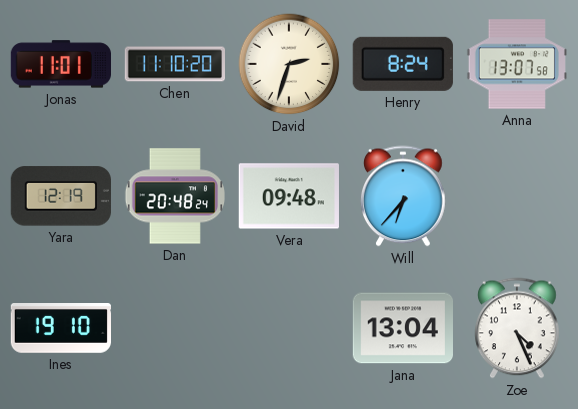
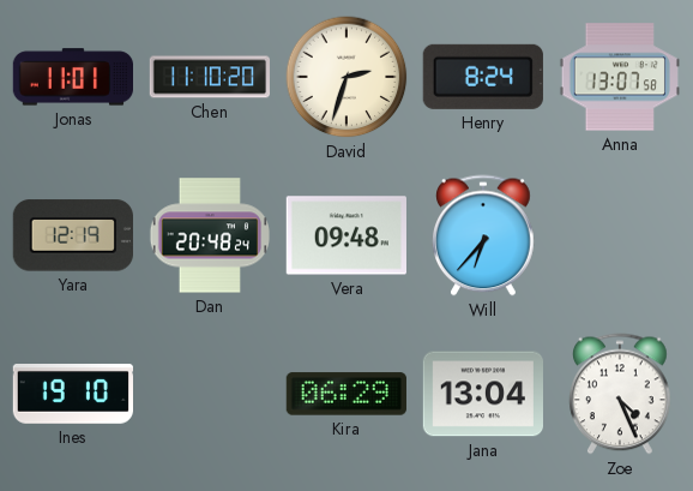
Kira: none -> 06:29
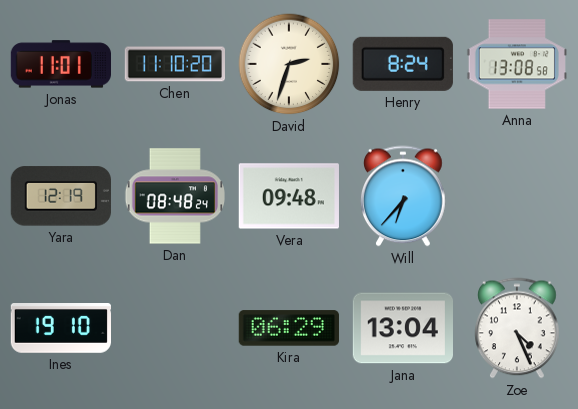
Anna: 13:07 -> 13:08
Dan: 20:48 -> 08:48
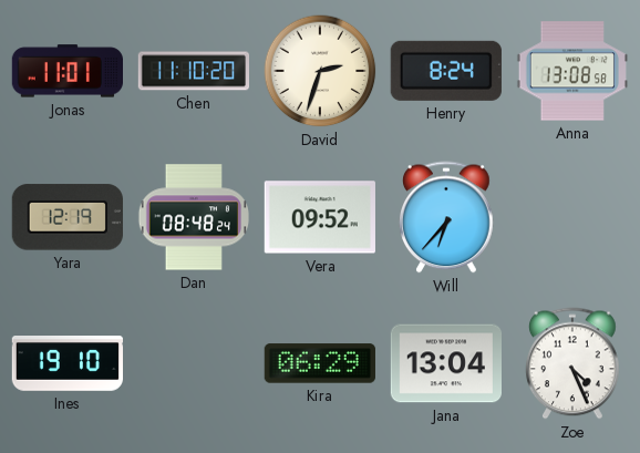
Vera: 09:48 -> 09:52
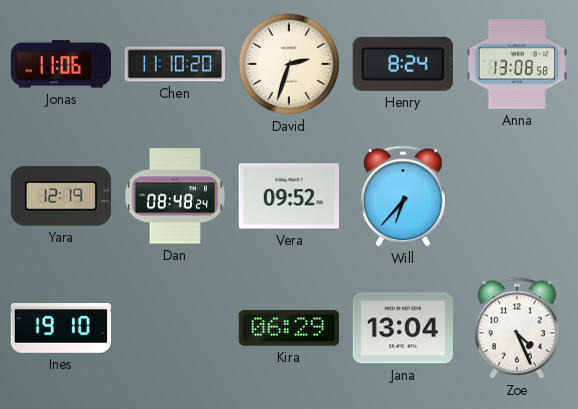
Jonas: 11:01 -> 11:06
